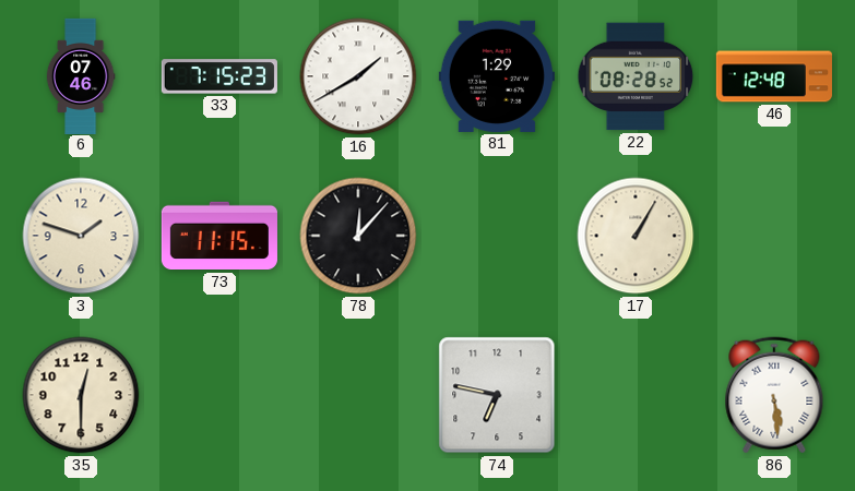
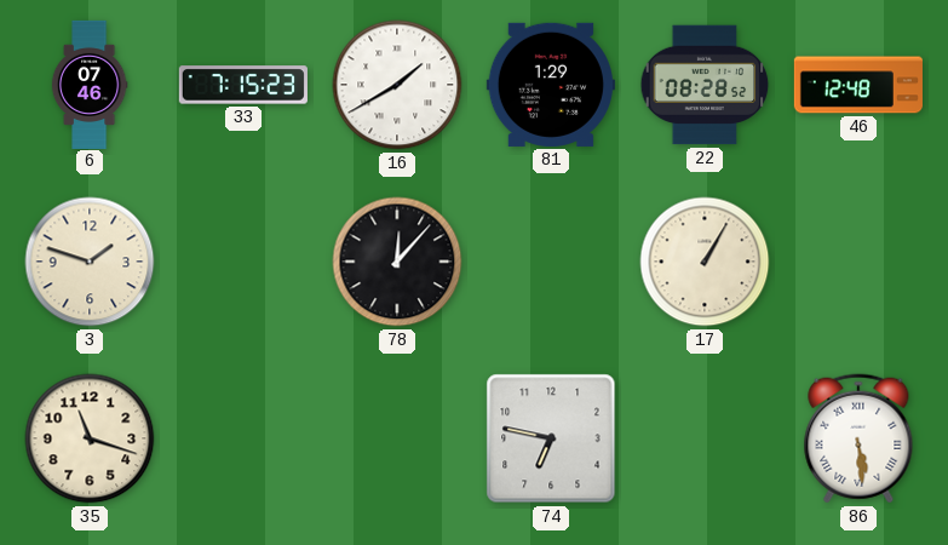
73: 11:15 -> none
35: 12:30 -> 11:18
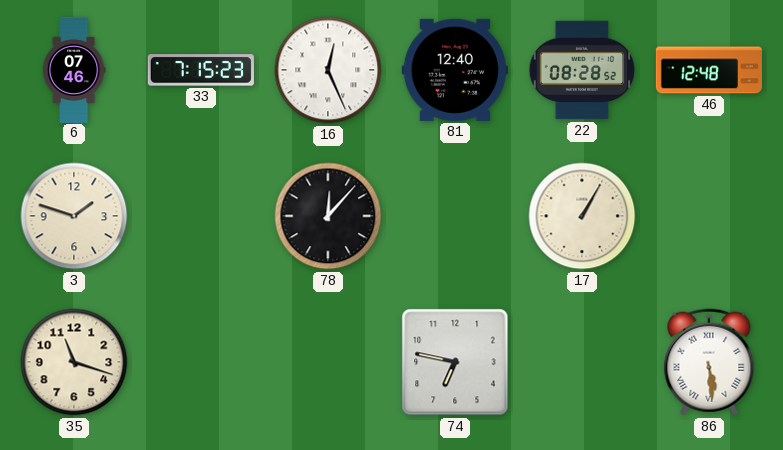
16: 1:40 -> 12:26
81: 1:29 -> 12:40
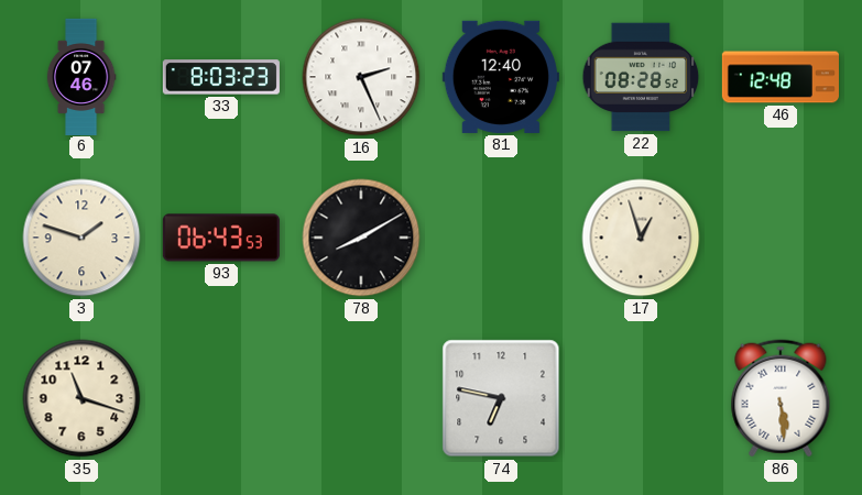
33: 7:15 -> 8:03
16: 12:26 -> 2:26
93: none -> 06:43
78: 12:07 -> 8:10
17: 1:05 -> 12:57
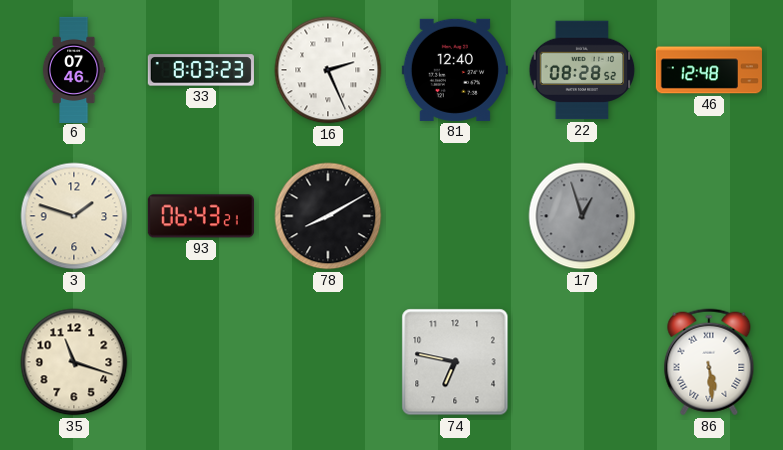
93: 06:43:53 -> 06:43:21
17 dial: cream -> grey
